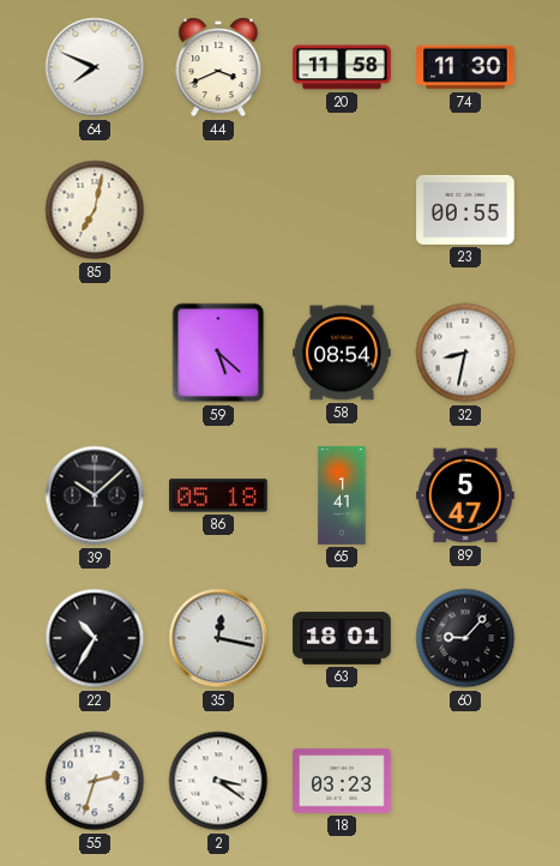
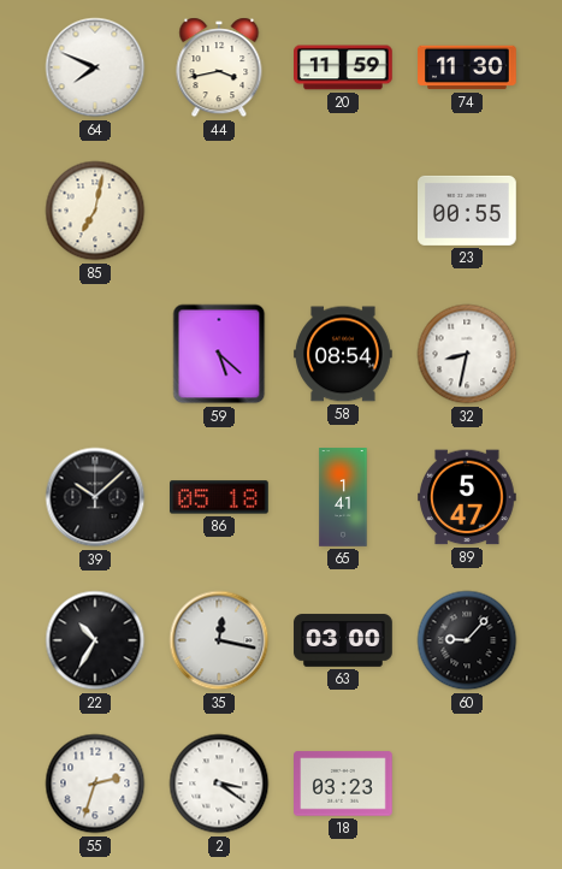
44: 3:41 -> 3:43
20: 11:58 -> 11:59
63: 18:01 -> 03:00
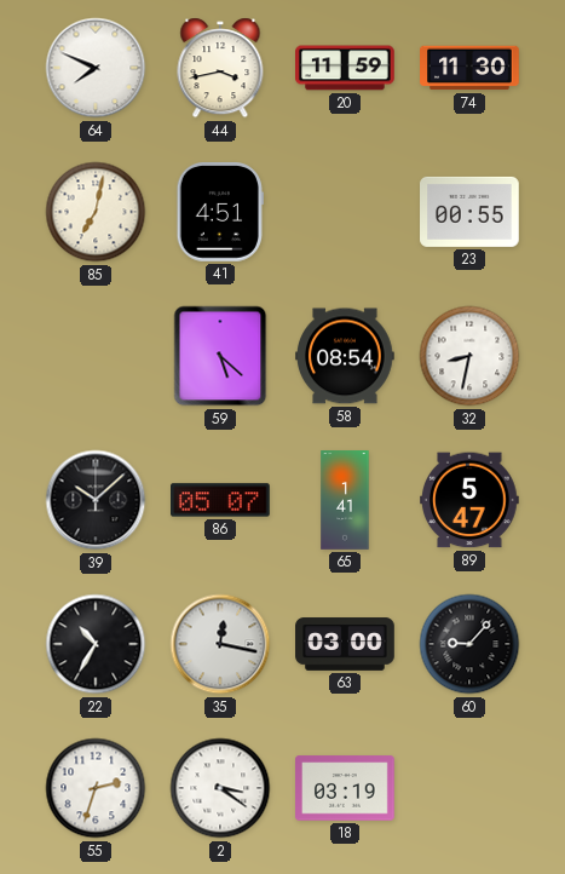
41: none -> 4:51
86: 05:18 -> 05:07
18: 03:23 -> 03:19
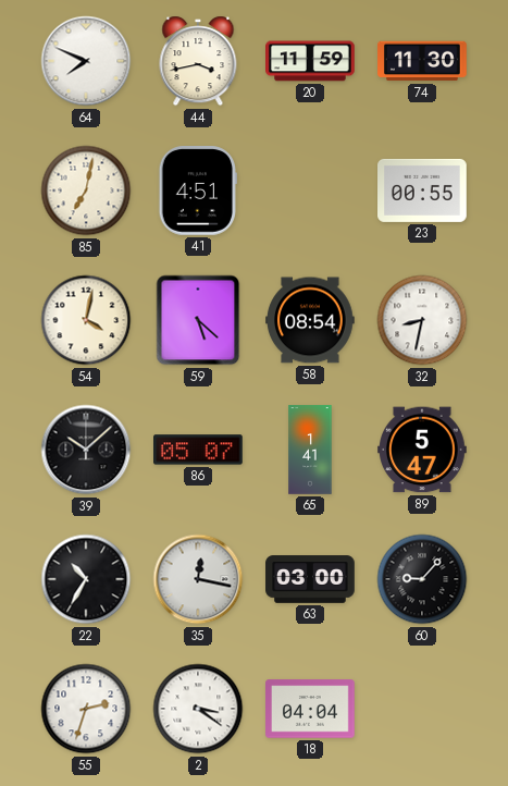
54: none -> 4:02
18: 03:19 -> 04:04
